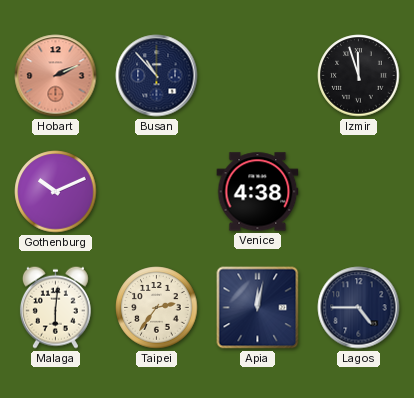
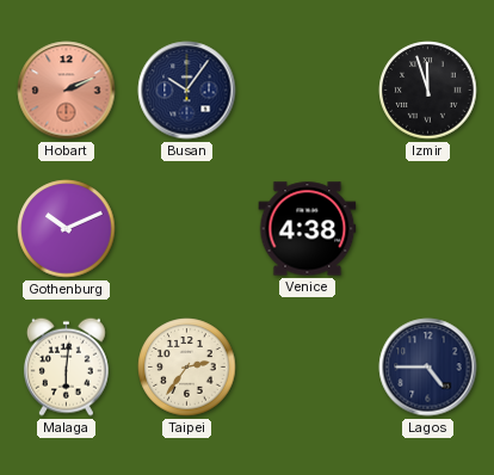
Busan: 10:53 -> 10:06
Apia: 12:02 -> none
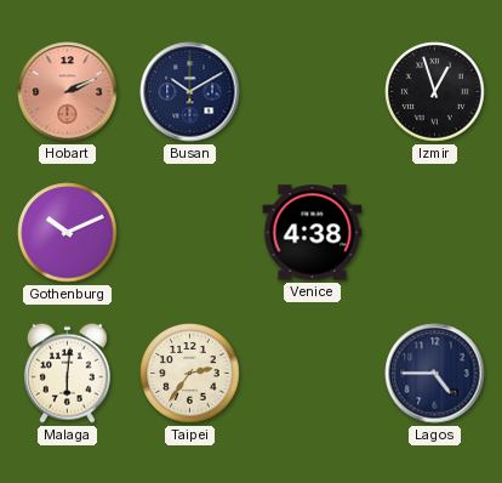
Busan: 10:06 -> 10:10
Izmir: 11:57 -> 12:57
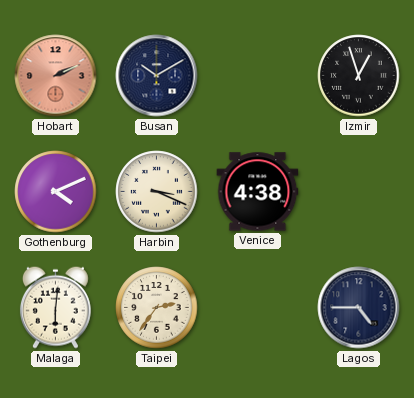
Gothenburg: 10:11 -> 4:11
Harbin: none -> 3:19
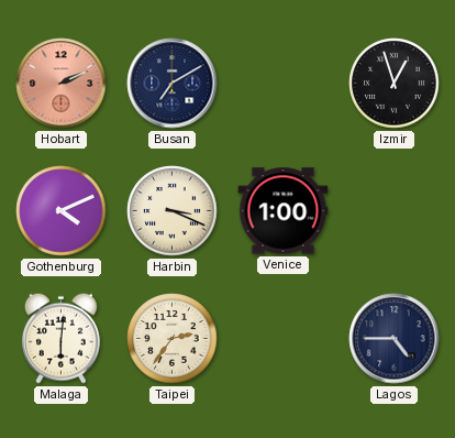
Busan: 10:10 -> 7:10
Venice: 4:38 -> 1:00
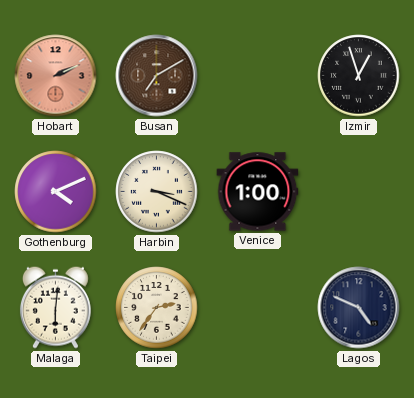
Busan dial: navy -> brown
Lagos: 4:45 -> 4:49
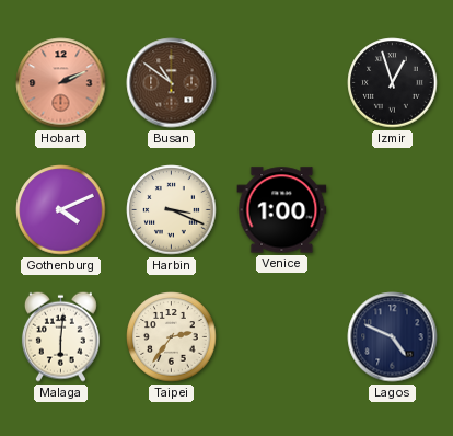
Busan: 7:10 -> 10:51
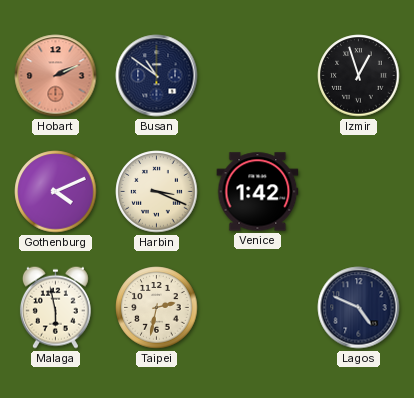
Busan dial: brown -> navy
Venice: 1:00 -> 1:42
Malaga: 6:01 -> 5:58
Taipei: 2:36 -> 2:32
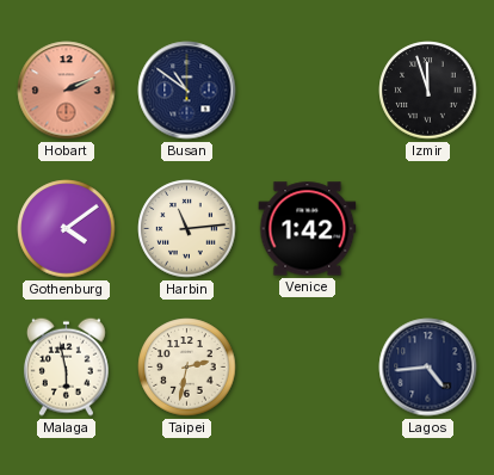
Izmir: 12:57 -> 11:57
Gothenburg: 4:11 -> 4:09
Harbin: 3:19 -> 11:14
Lagos: 4:49 -> 4:44
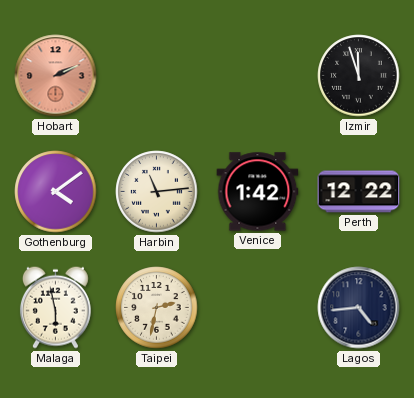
Busan: 10:51 -> none
Perth: none -> 12:22
